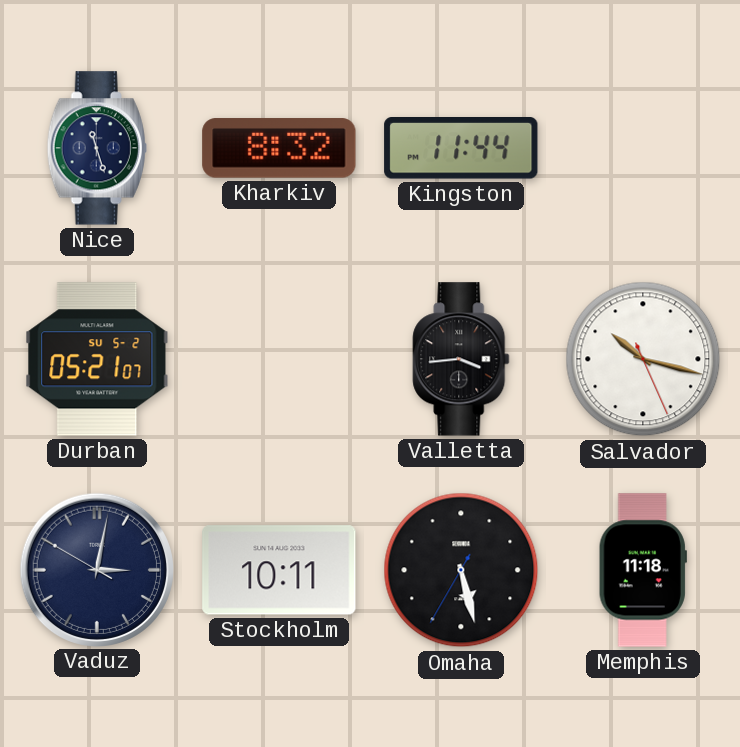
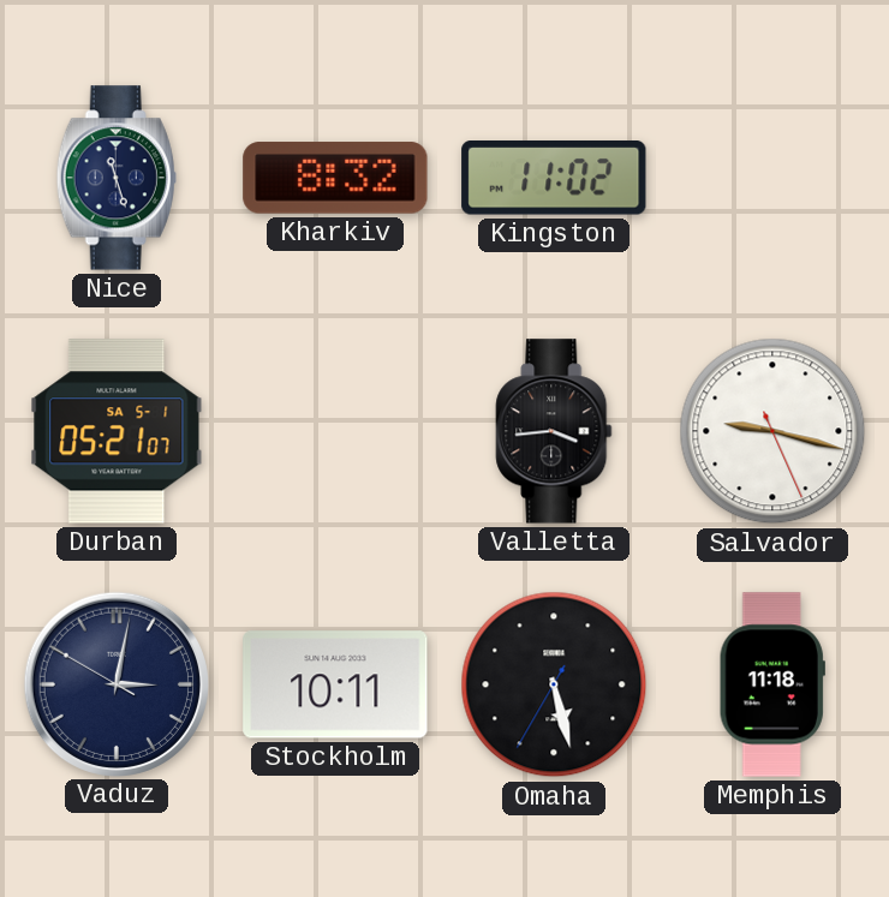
Kingston: 11:44 -> 11:02
Durban date: SU 5-2 -> SA 5-1
Salvador: 10:17 -> 9:17
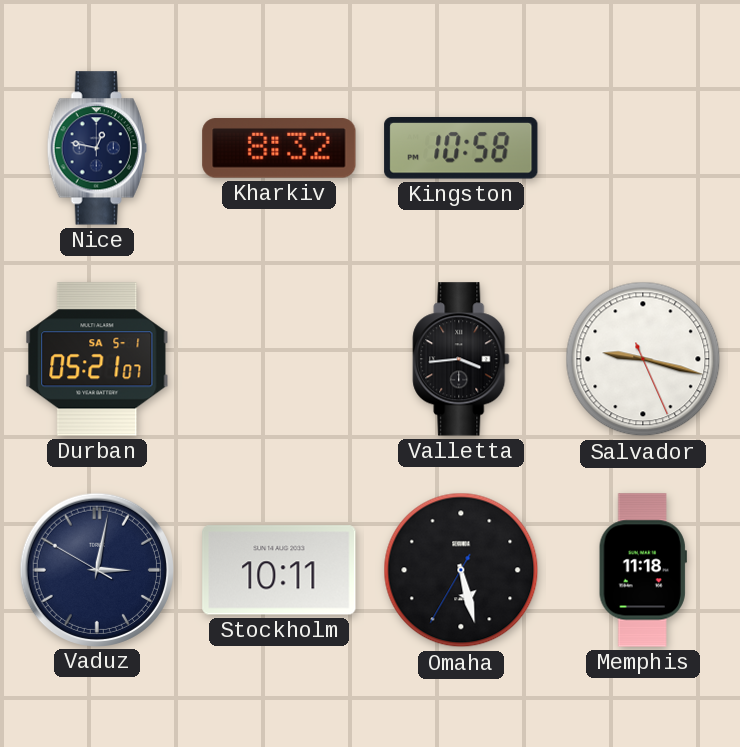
Nice: 11:27 -> 12:47
Kingston: 11:02 -> 10:58
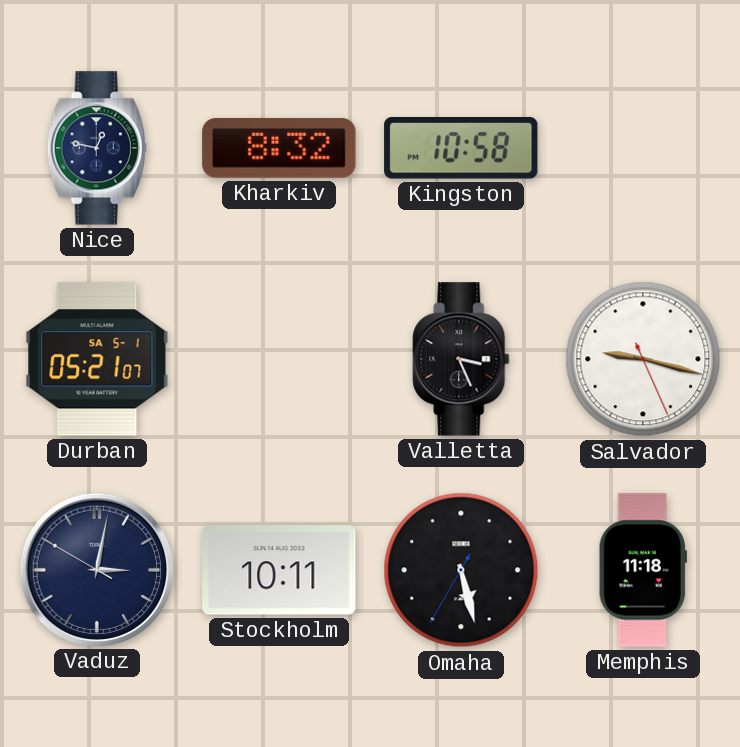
Valletta: 3:44 -> 3:26
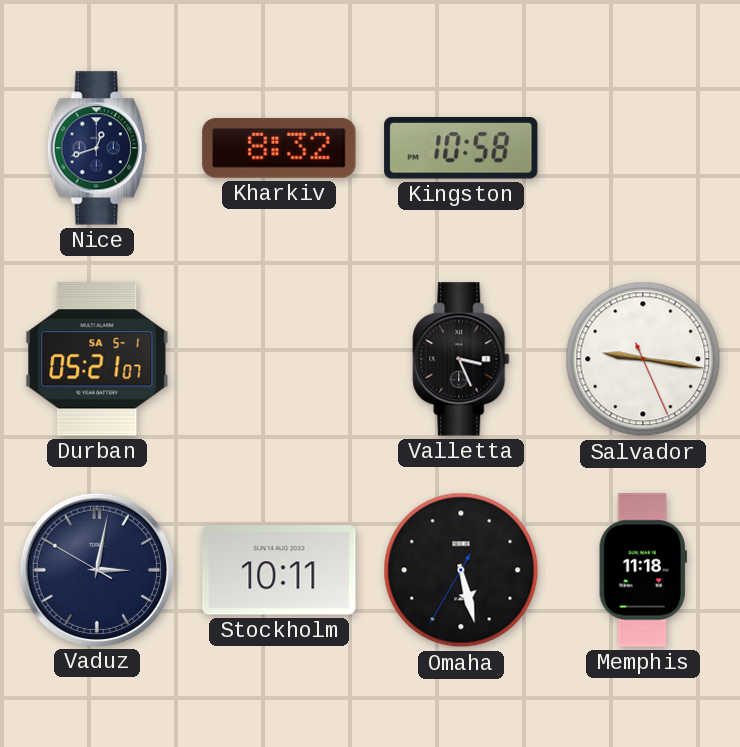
Nice: 12:47 -> 12:42
Salvador: 9:17 -> 9:16
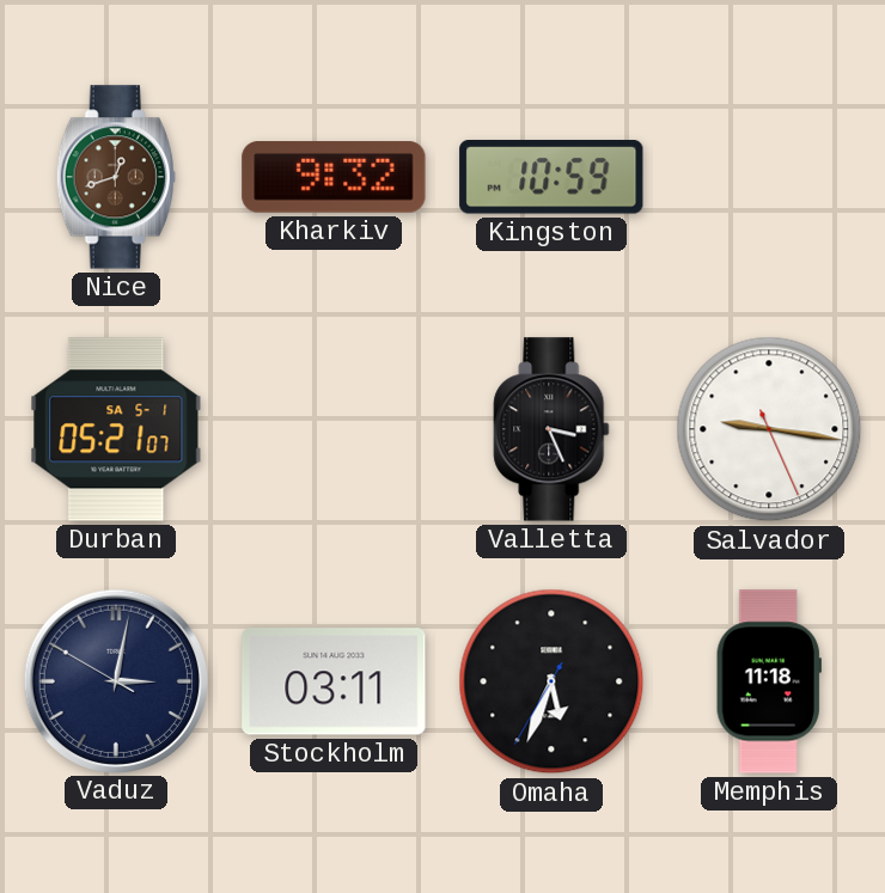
Nice dial: navy -> brown
Kharkiv: 8:32 -> 9:32
Kingston: 10:58 -> 10:59
Stockholm: 10:11 -> 03:11
Omaha: 5:27 -> 5:33
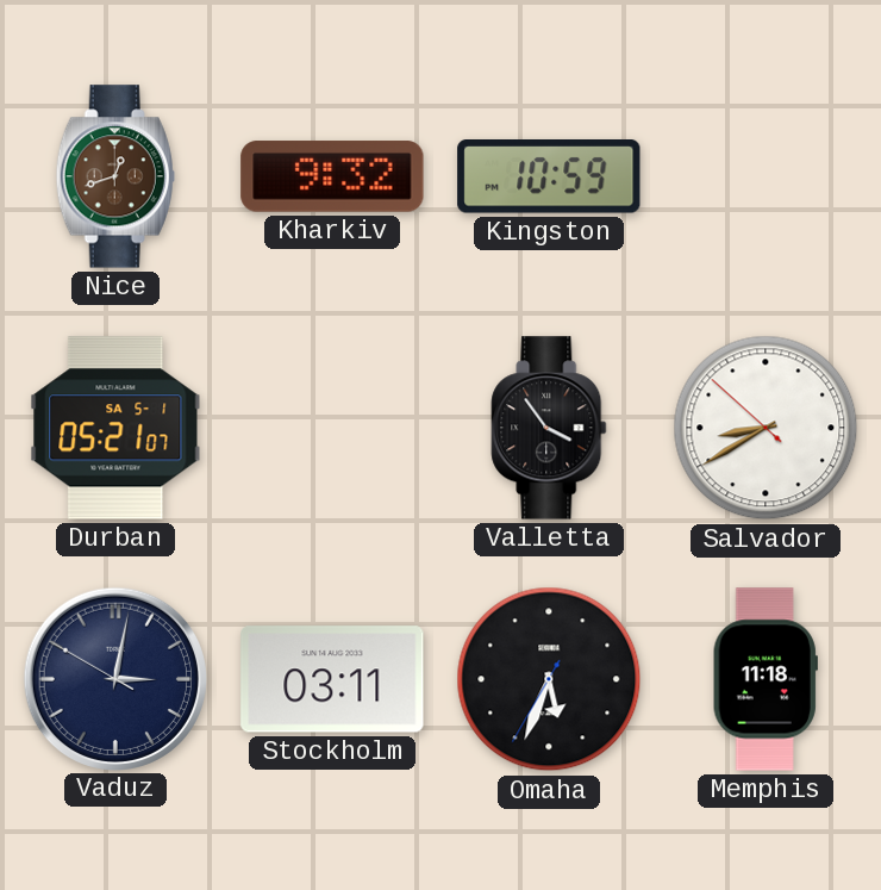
Valletta: 3:26 -> 3:54
Salvador: 9:16 -> 8:39
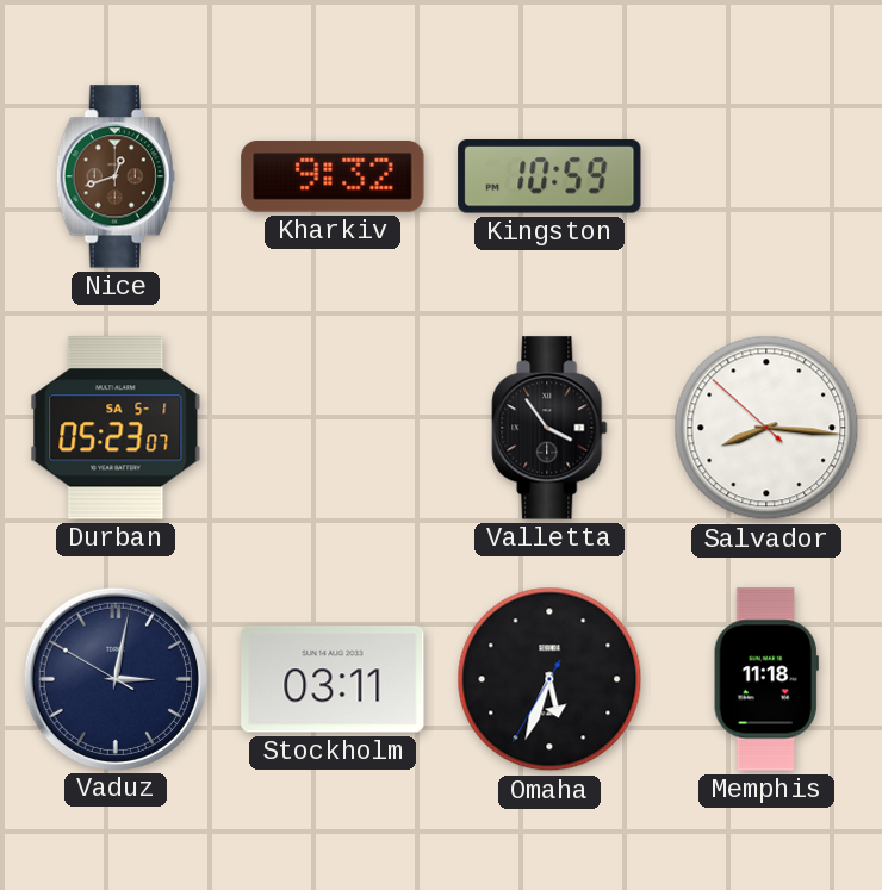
Durban: 05:21 -> 05:23
Salvador: 8:39 -> 8:15
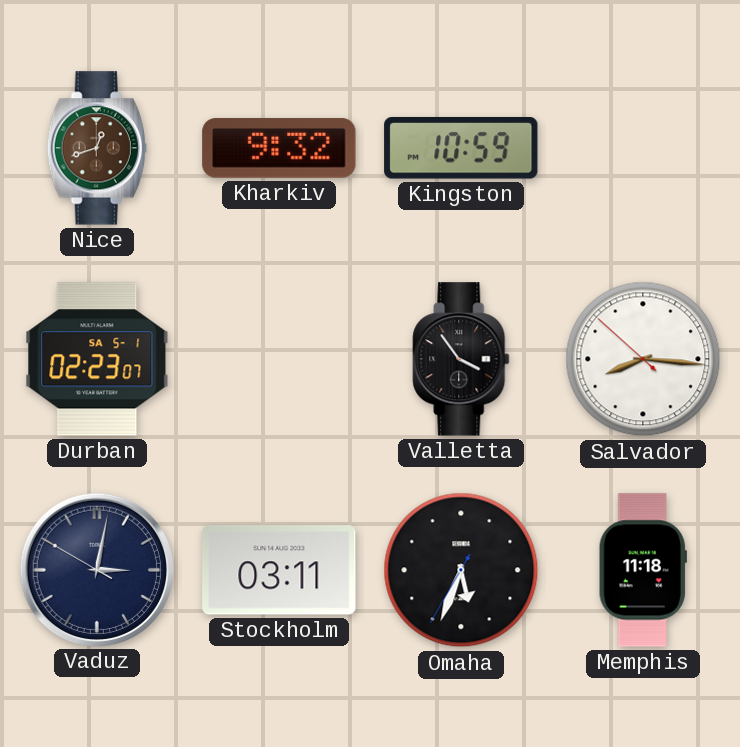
Durban: 05:23 -> 02:23
